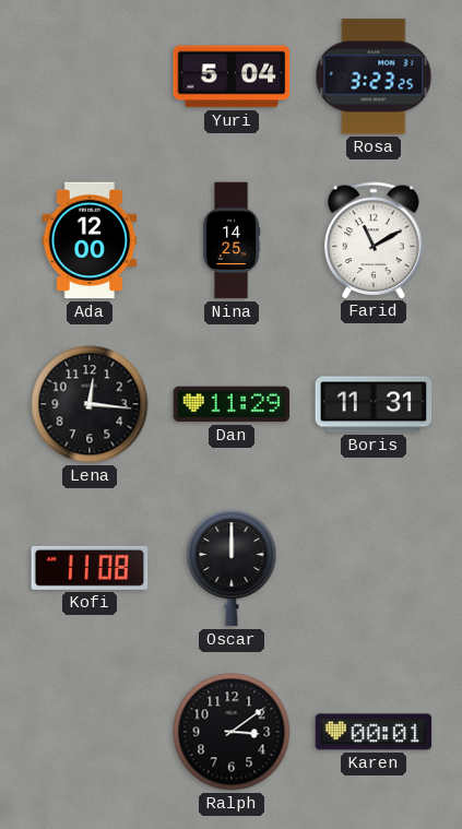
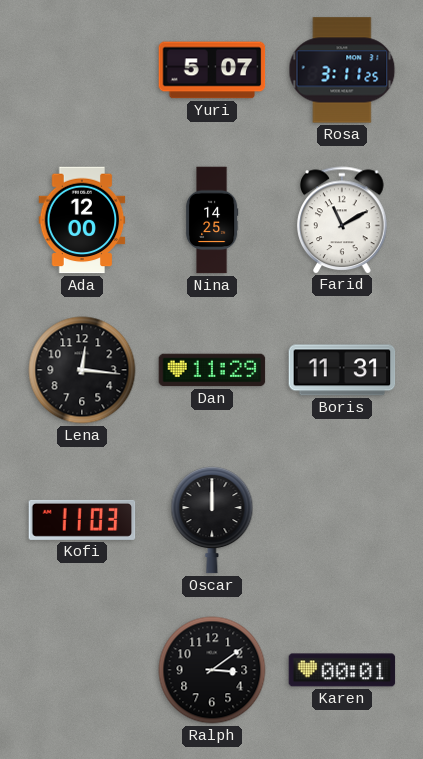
Yuri: 5:04 -> 5:07
Rosa: 3:23 -> 3:11
Kofi: 11:08 -> 11:03
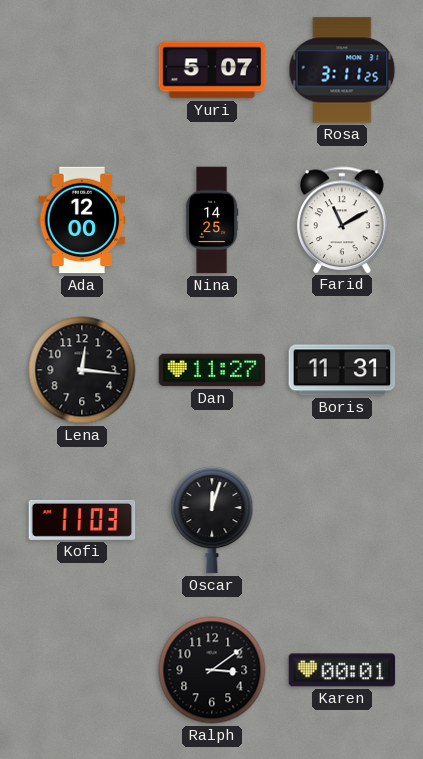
Dan: 11:29 -> 11:27
Oscar: 12:00 -> 12:03
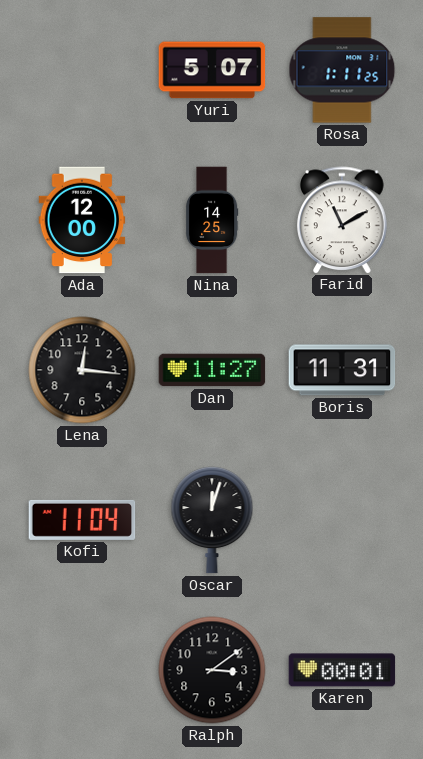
Rosa: 3:11 -> 1:11
Kofi: 11:03 -> 11:04
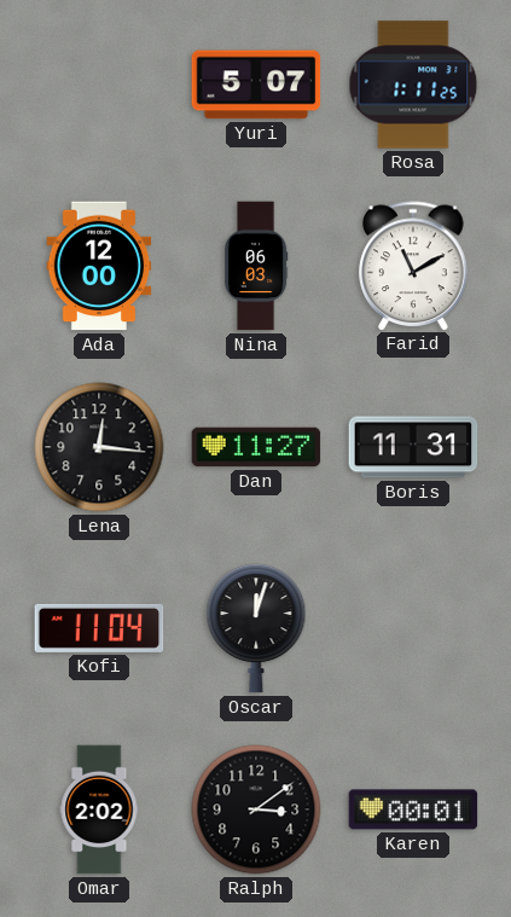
Nina: 14:25 -> 06:03
Omar: none -> 2:02
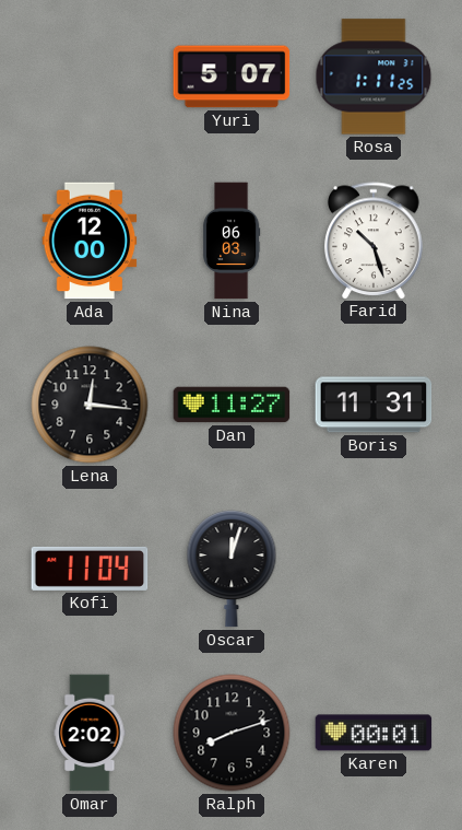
Farid: 11:10 -> 10:27
Ralph: 3:09 -> 8:12
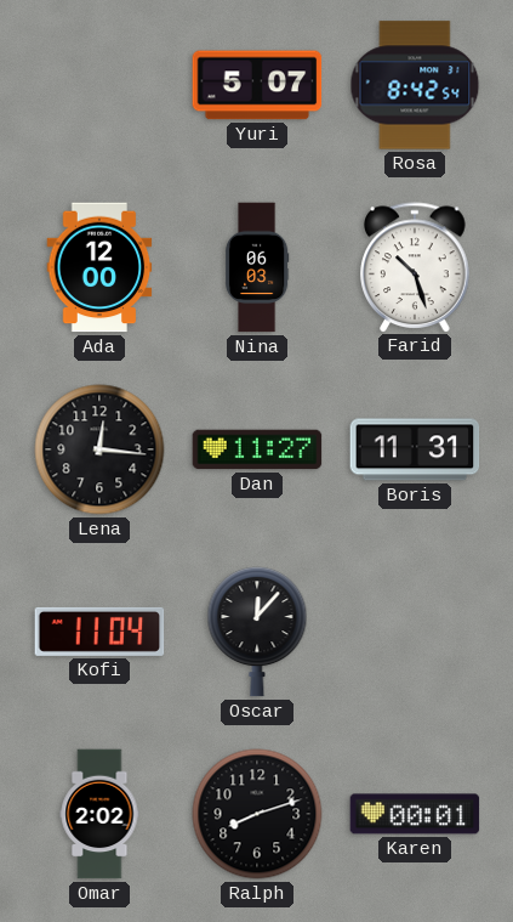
Rosa: 1:11 -> 8:42
Oscar: 12:03 -> 12:07
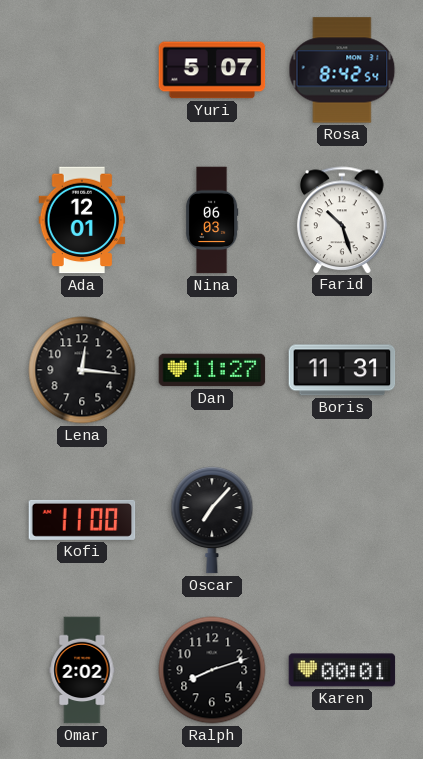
Ada: 12:00 -> 12:01
Kofi: 11:04 -> 11:00
Oscar: 12:07 -> 7:07
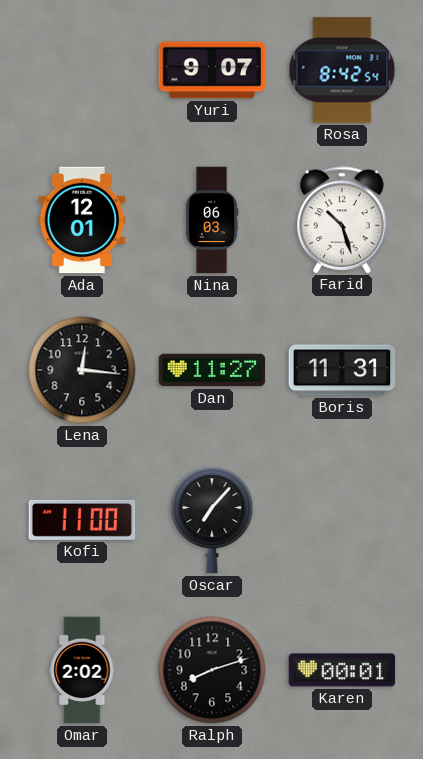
Yuri: 5:07 -> 9:07
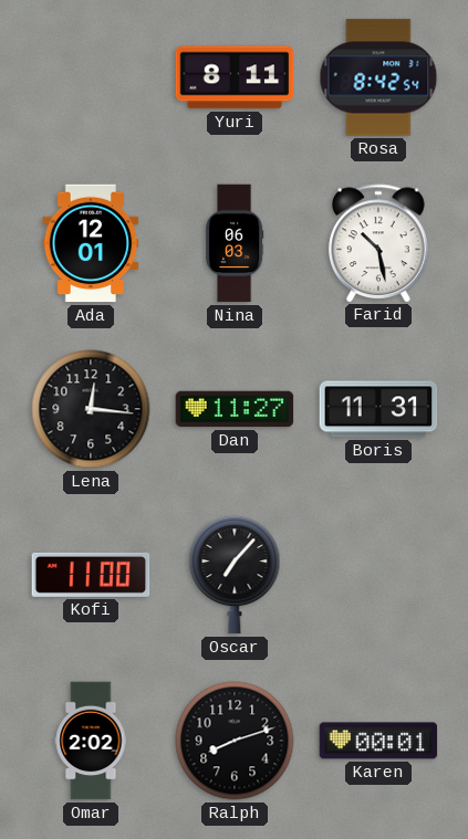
Yuri: 9:07 -> 8:11
Farid: 10:27 -> 10:28
